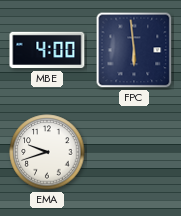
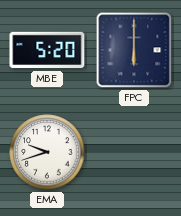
MBE: 4:00 -> 5:20
FPC: 5:59 -> 6:00
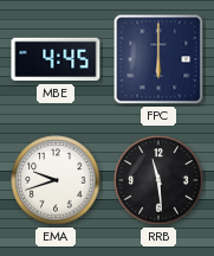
MBE: 5:20 -> 4:45
RRB: none -> 11:29
